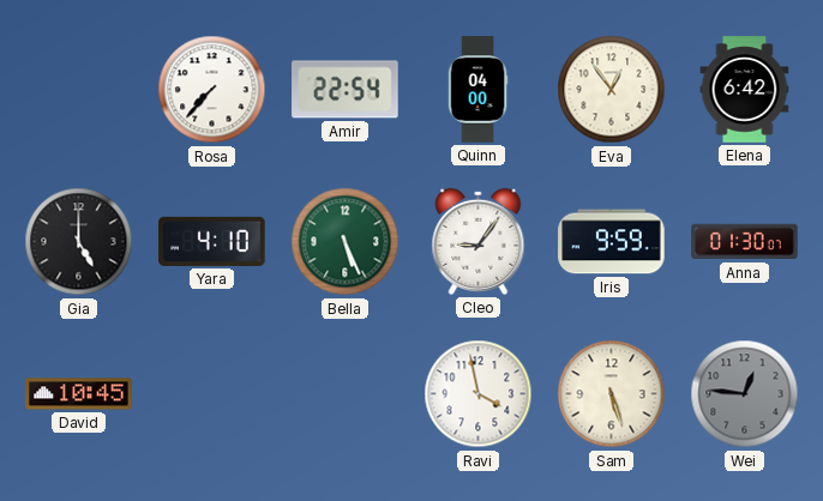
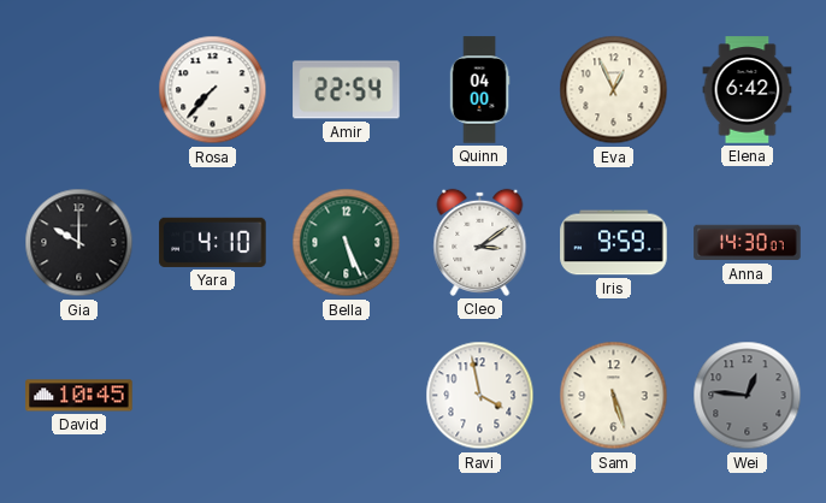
Eva: 12:54 -> 12:56
Gia: 5:00 -> 10:00
Cleo: 9:06 -> 3:09
Anna: 01:30 -> 14:30
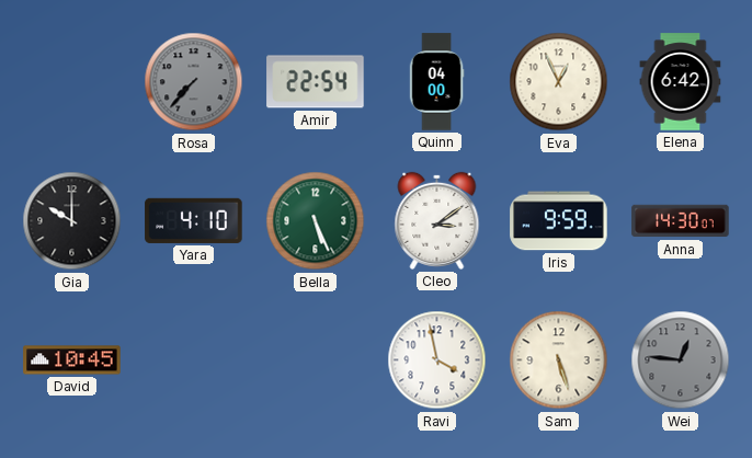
Rosa dial: white -> grey
